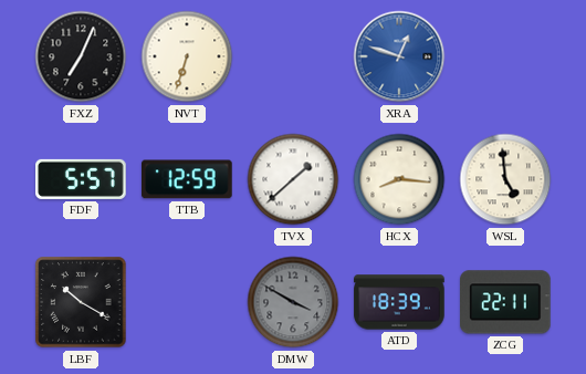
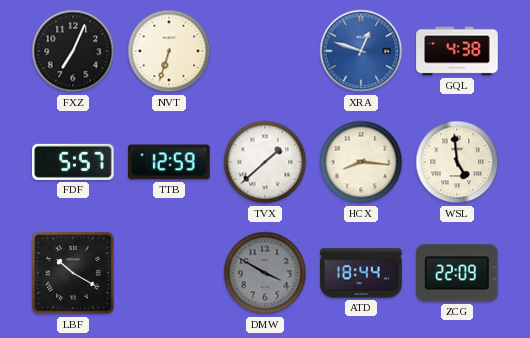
GQL: none -> 4:38
ATD: 18:39 -> 18:44
ZCG: 22:11 -> 22:09
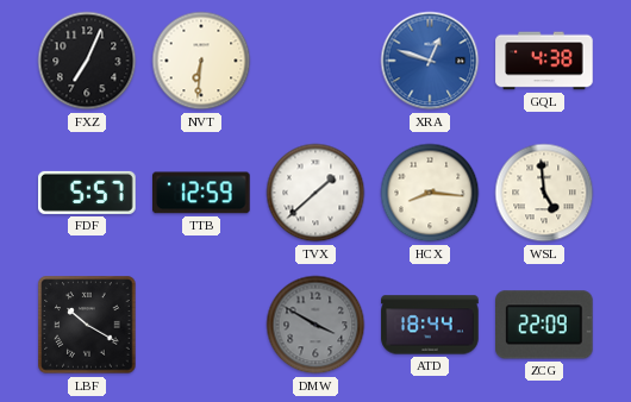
NVT: 6:33 -> 6:31
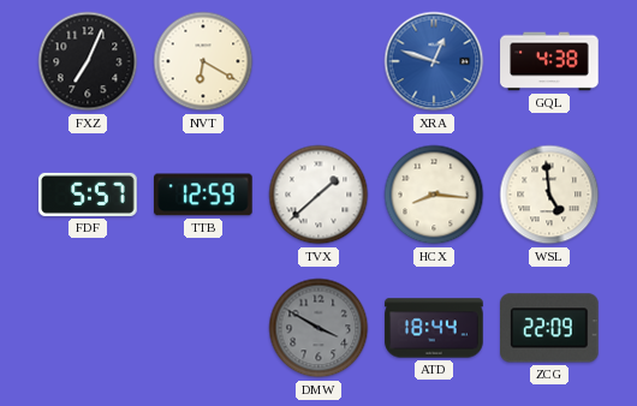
NVT: 6:31 -> 6:20
LBF: 10:20 -> none
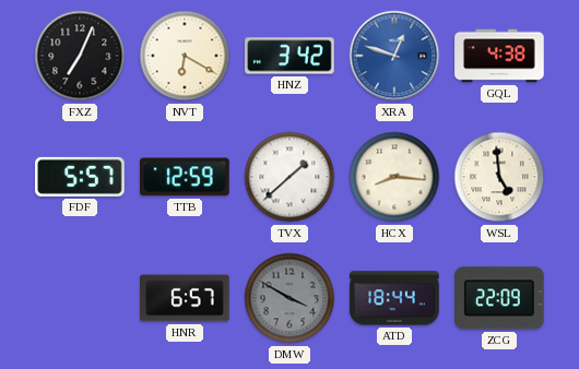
HNZ: none -> 3:42
HNR: none -> 6:57
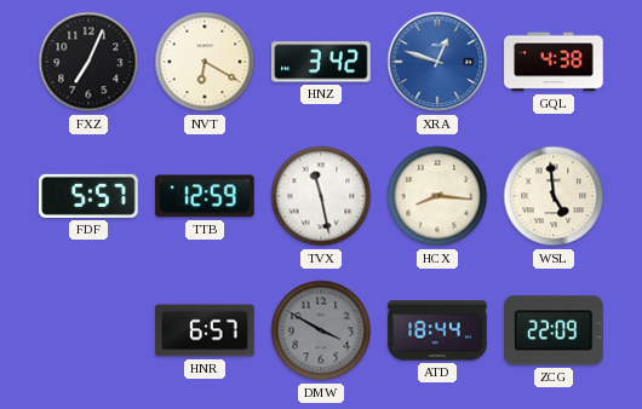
TVX: 1:38 -> 11:28
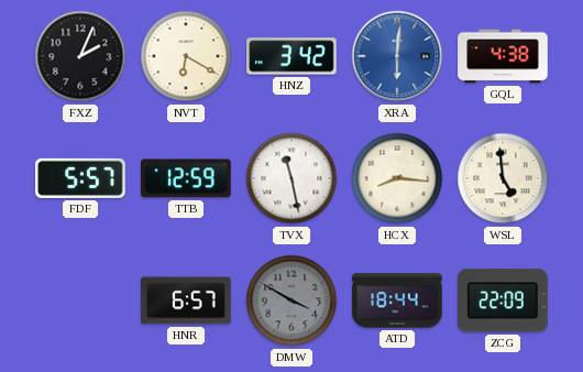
FXZ: 7:04 -> 2:04
XRA: 12:48 -> 6:01
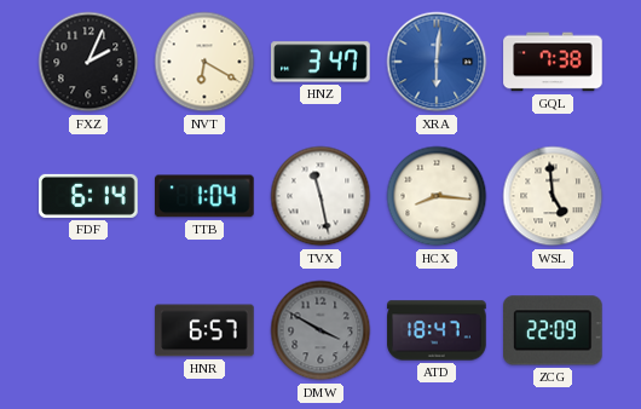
HNZ: 3:42 -> 3:47
GQL: 4:38 -> 7:38
FDF: 5:57 -> 6:14
TTB: 12:59 -> 1:04
ATD: 18:44 -> 18:47
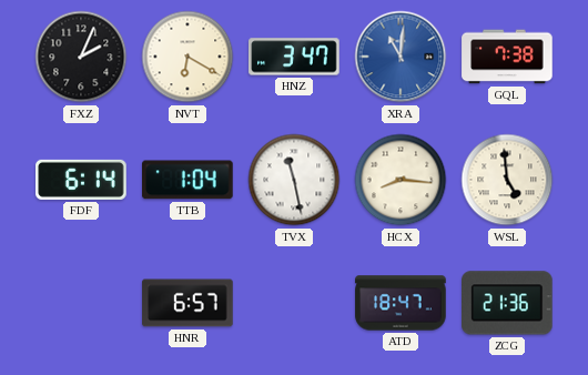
XRA: 6:01 -> 11:01
DMW: 3:50 -> none
ZCG: 22:09 -> 21:36
